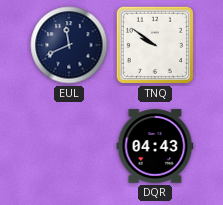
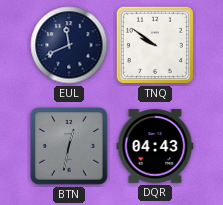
BTN: none -> 12:32
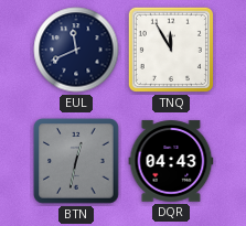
TNQ: 9:51 -> 11:55
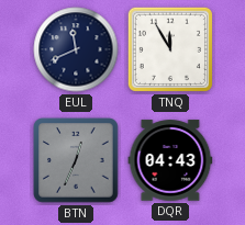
BTN: 12:32 -> 12:34
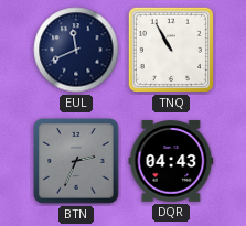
TNQ: 11:55 -> 10:55
BTN: 12:34 -> 2:34
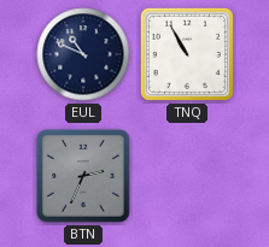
EUL: 11:41 -> 10:49
DQR: 04:43 -> none
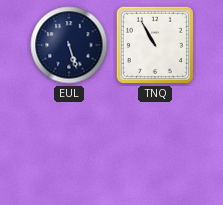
EUL: 10:49 -> 5:27
BTN: 2:34 -> none
